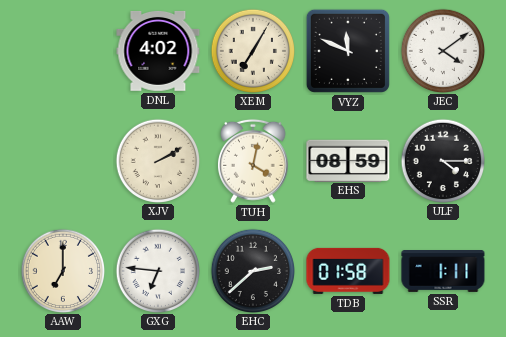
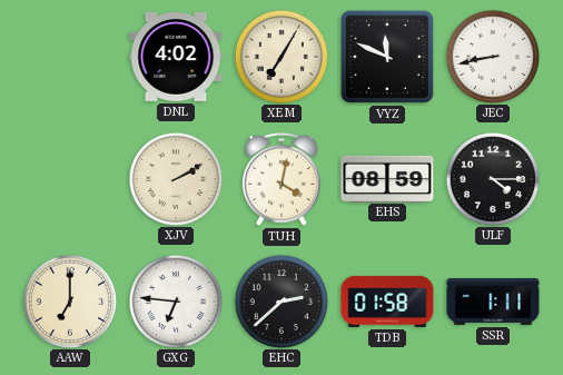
JEC: 4:09 -> 8:43
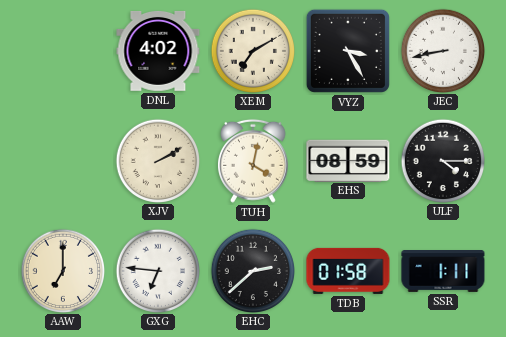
XEM: 7:05 -> 7:10
VYZ: 11:49 -> 3:25
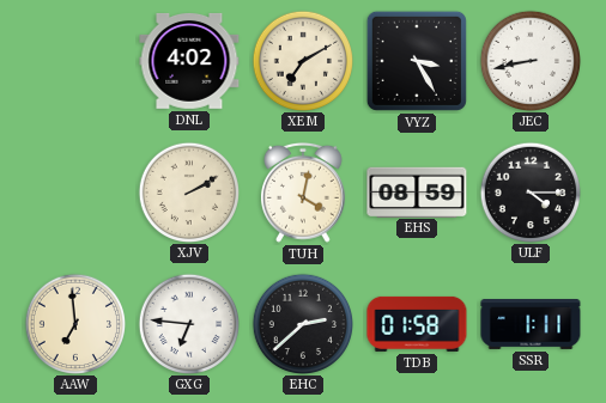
AAW: 7:00 -> 6:59
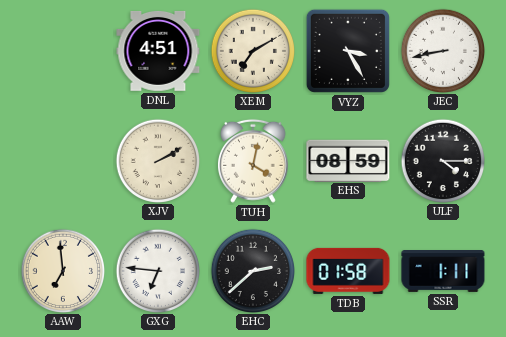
DNL: 4:02 -> 4:51
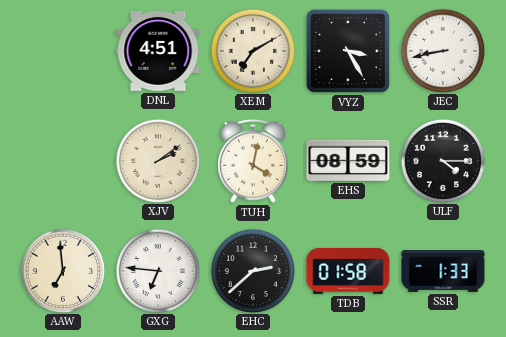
XJV: 2:10 -> 2:09
SSR: 1:11 -> 1:33
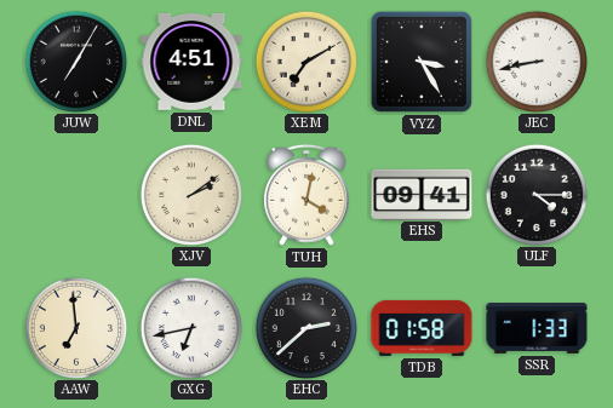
JUW: none -> 7:05
EHS: 08:59 -> 09:41
GXG: 6:46 -> 6:43
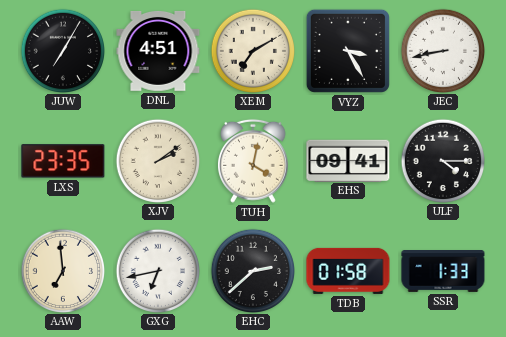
LXS: none -> 23:35
